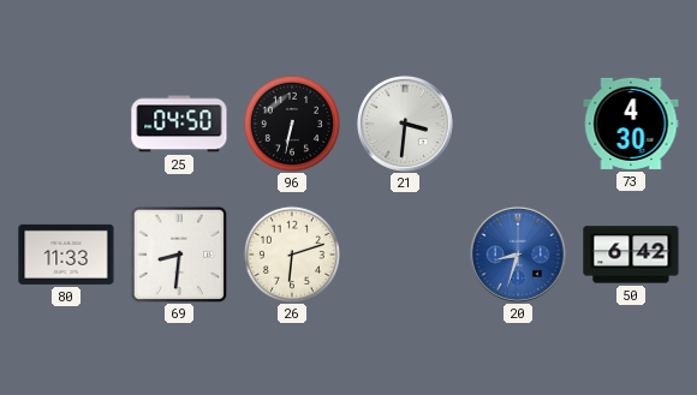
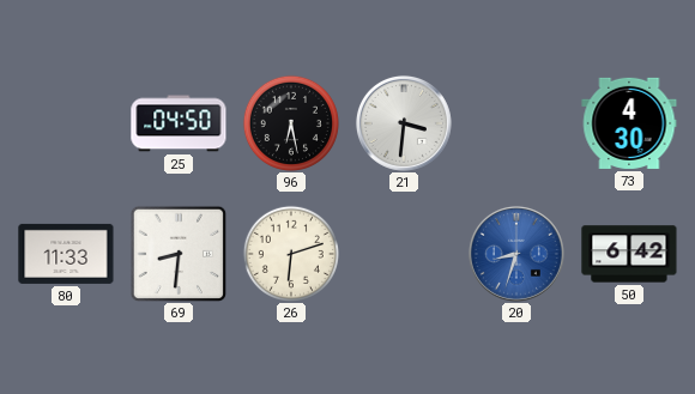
96: 6:32 -> 6:28
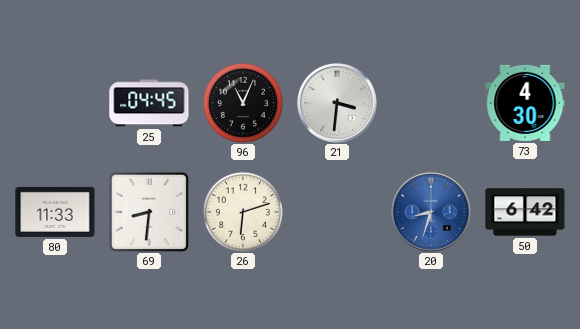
25: 04:50 -> 04:45
96: 6:28 -> 11:04
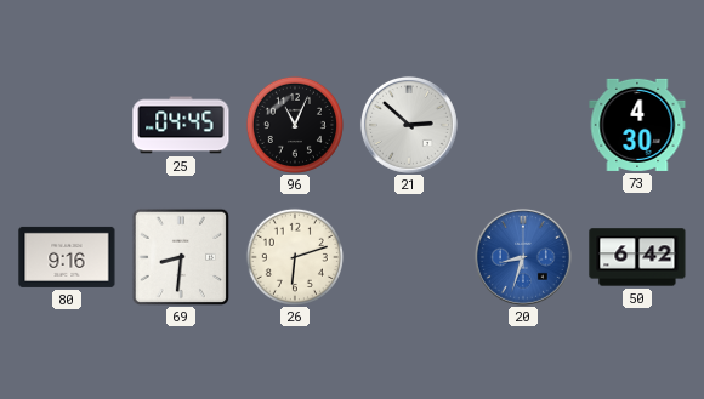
21: 3:31 -> 2:52
80: 11:33 -> 9:16
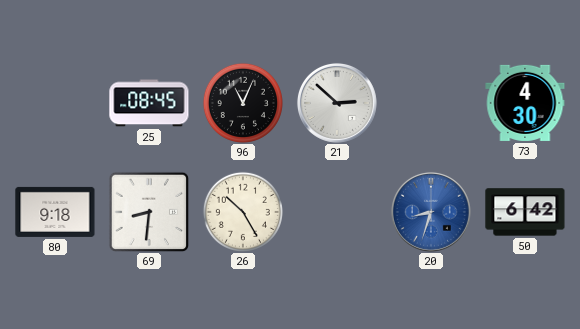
25: 04:45 -> 08:45
80: 9:16 -> 9:18
26: 6:12 -> 10:25
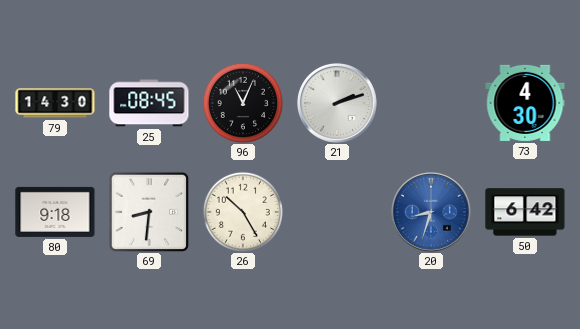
79: none -> 14:30
21: 2:52 -> 2:12
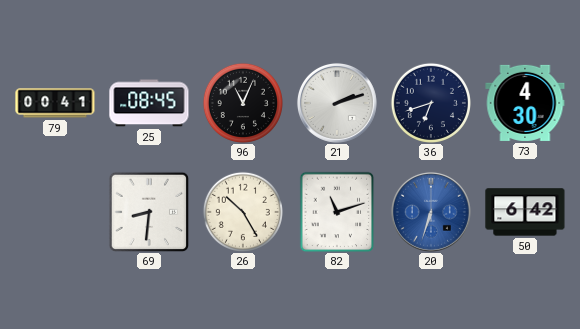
79: 14:30 -> 00:41
36: none -> 6:42
80: 9:18 -> none
82: none -> 11:12
20: 8:33 -> 6:33
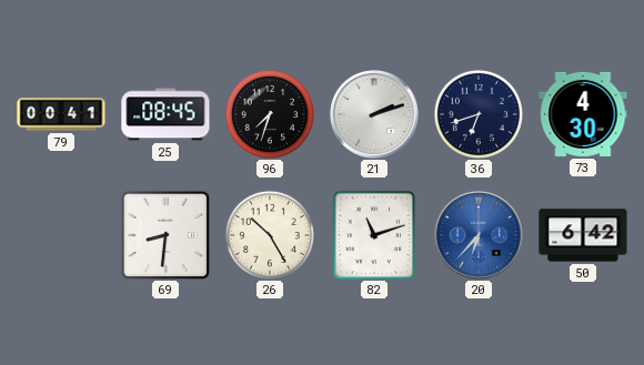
96: 11:04 -> 7:33
20: 6:33 -> 6:37
